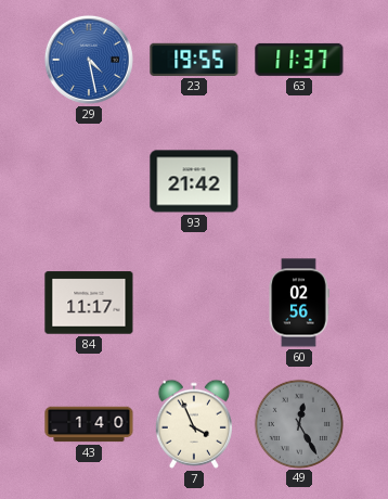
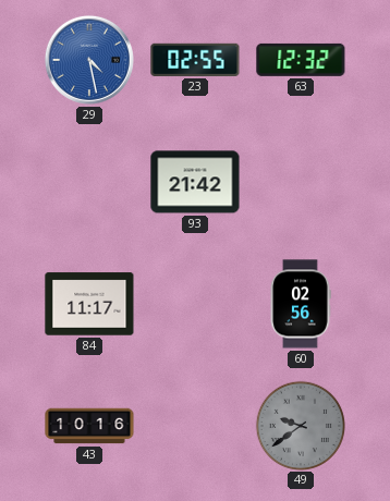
23: 19:55 -> 02:55
63: 11:37 -> 12:32
43: 1:40 -> 10:16
7: 3:56 -> none
49: 12:25 -> 9:39
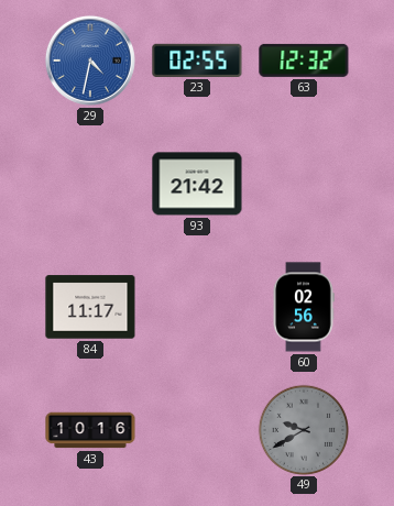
29: 4:28 -> 4:32
49: 9:39 -> 9:40
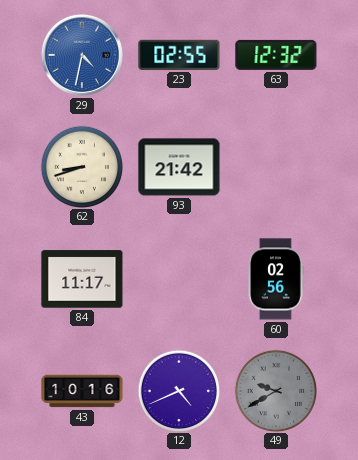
62: none -> 8:42
12: none -> 4:41
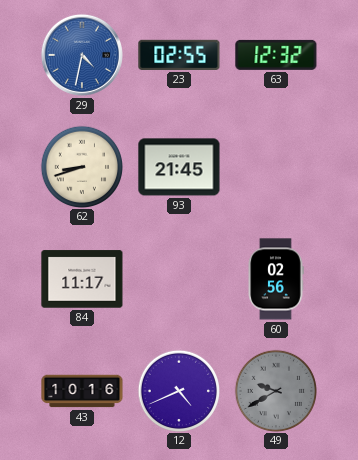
93: 21:42 -> 21:45
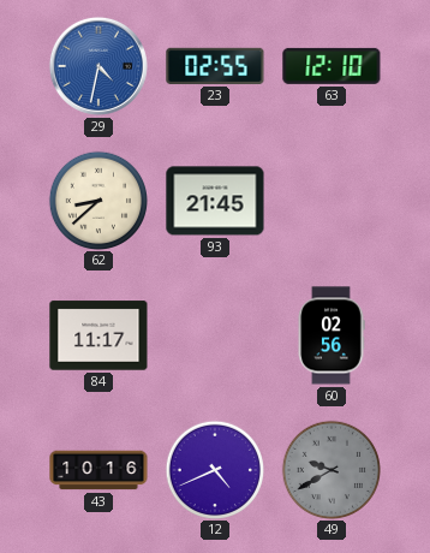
63: 12:32 -> 12:10
62: 8:42 -> 8:38
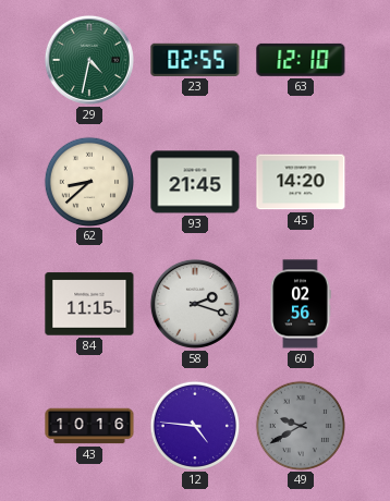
29 dial: blue -> green
45: none -> 14:20
84: 11:17 -> 11:15
58: none -> 2:18
12: 4:41 -> 4:46
